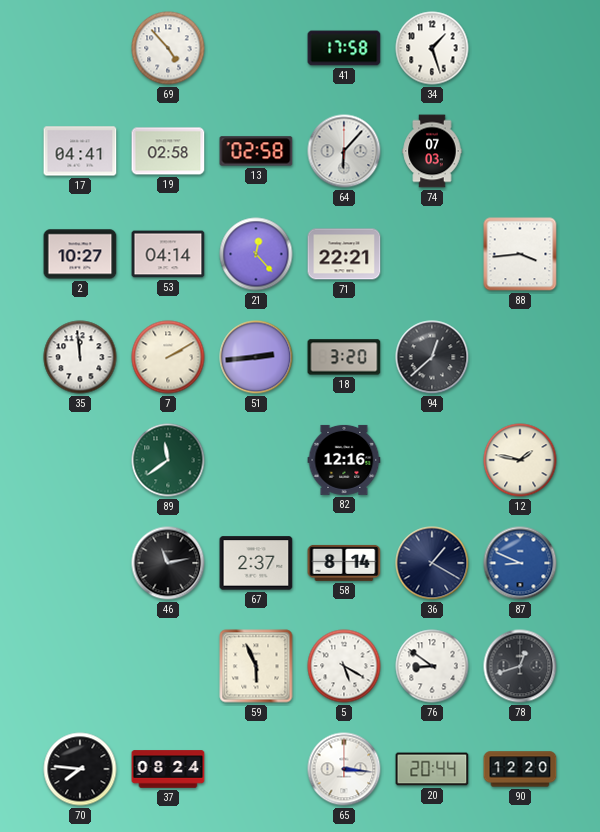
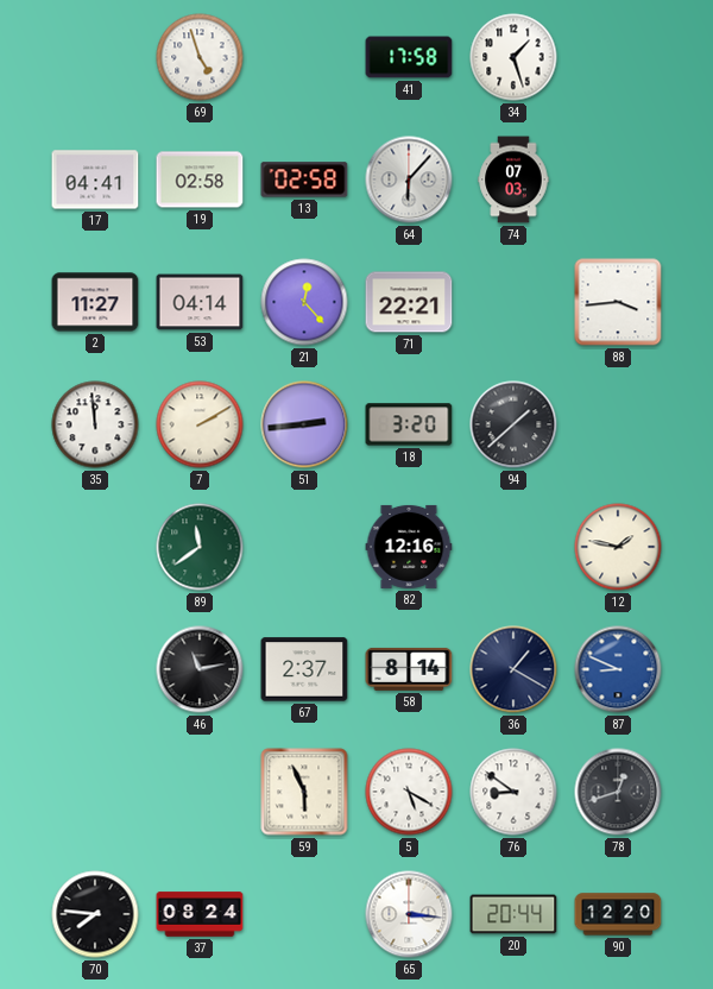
69: 4:53 -> 4:57
2: 10:27 -> 11:27
94: 12:38 -> 1:38
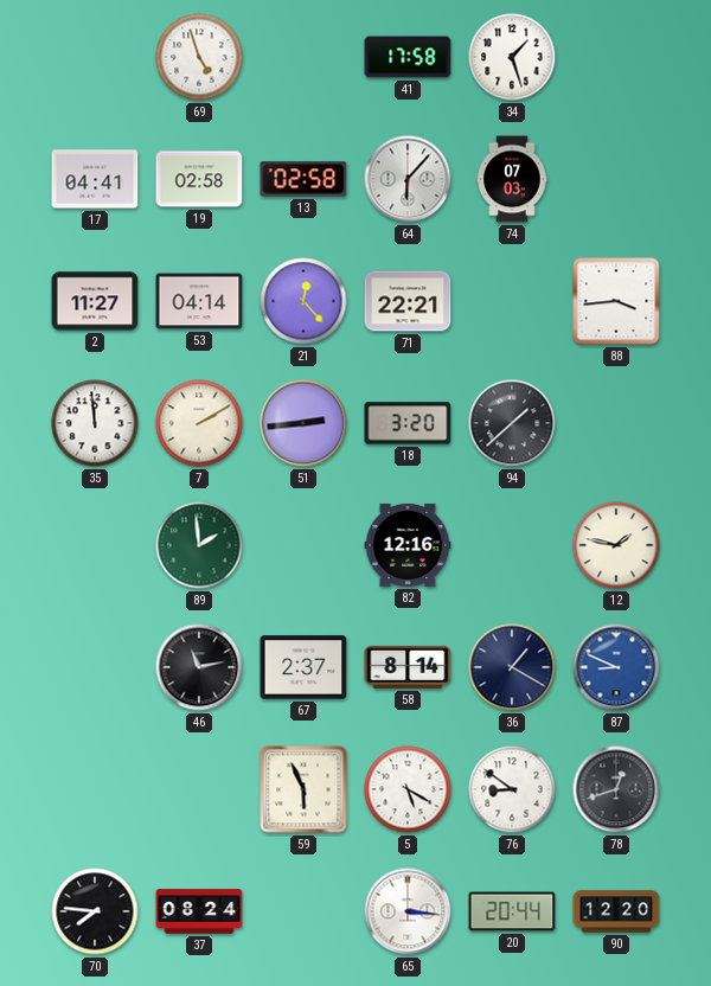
89: 11:39 -> 1:59
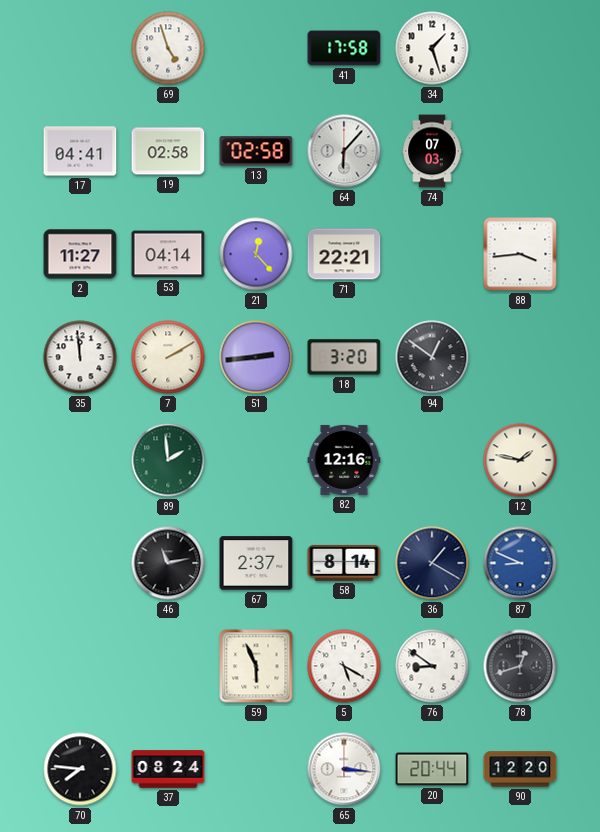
94: 1:38 -> 12:51
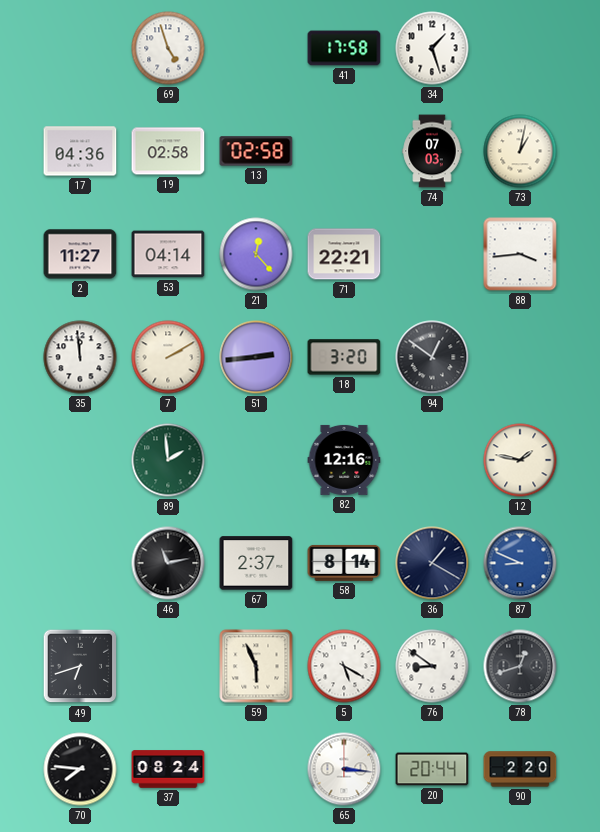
17: 04:41 -> 04:36
64: 6:07 -> none
73: none -> 1:02
49: none -> 6:42
90: 12:20 -> 2:20
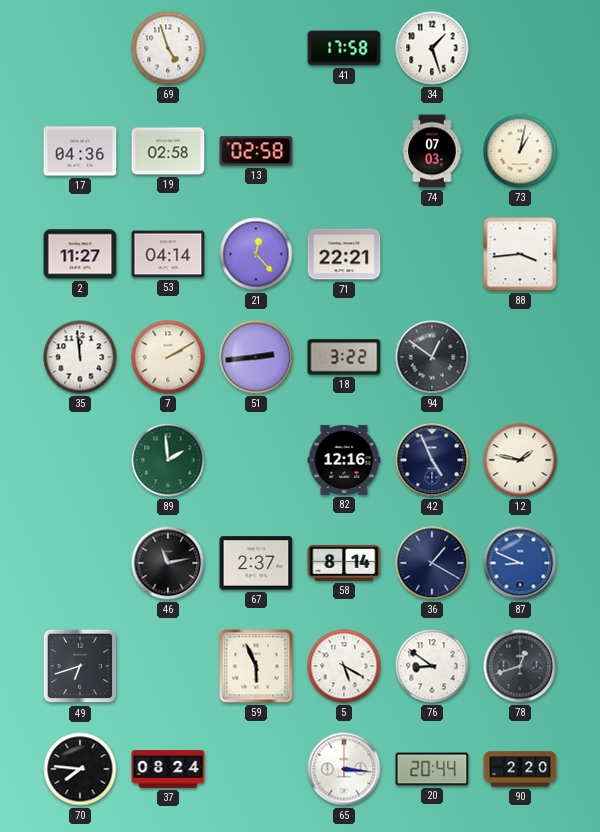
18: 3:20 -> 3:22
42: none -> 4:56
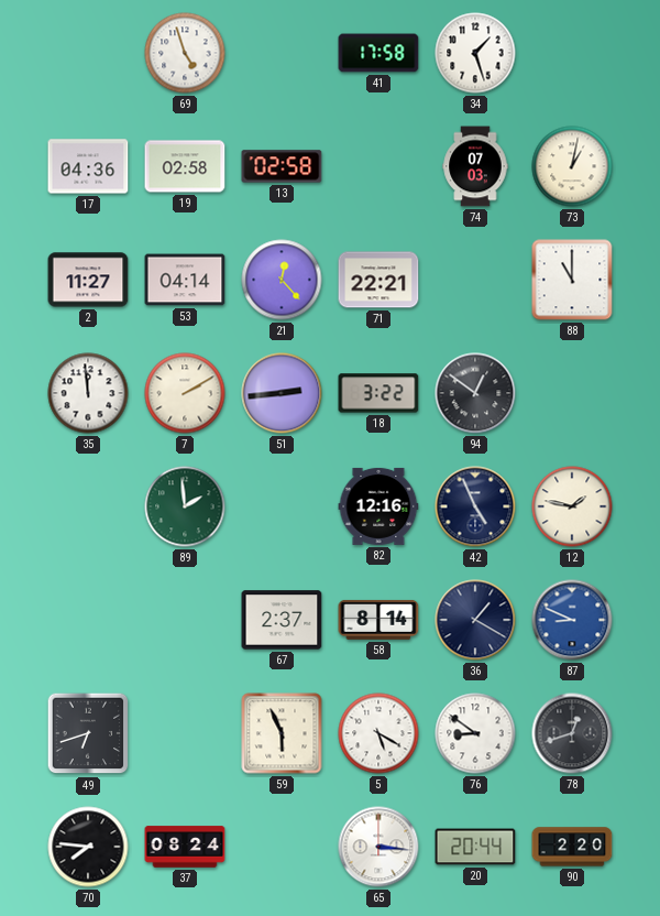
88: 3:44 -> 11:00
46: 11:13 -> none
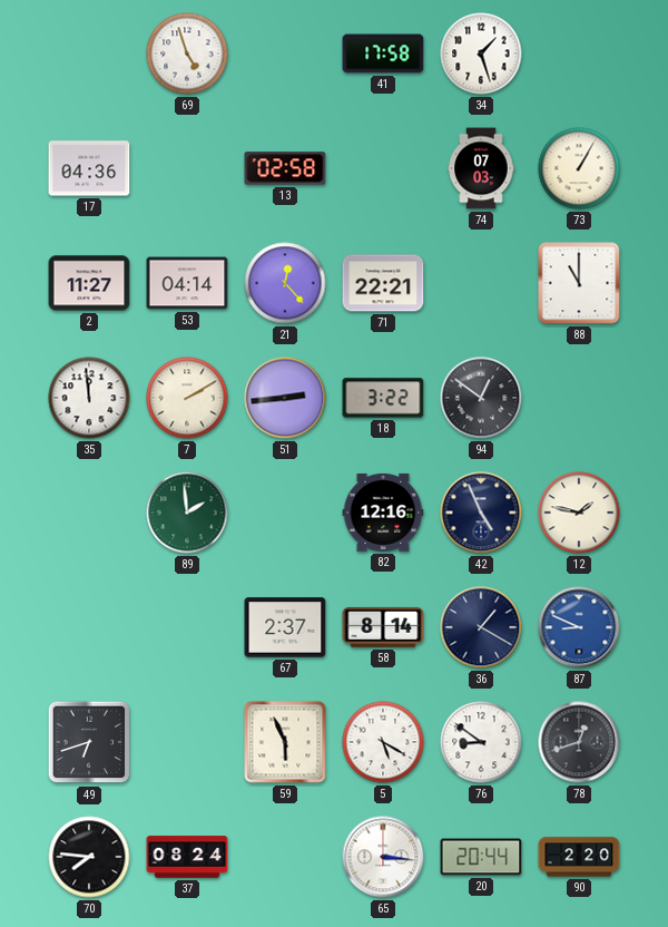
19: 02:58 -> none
73: 1:02 -> 1:05
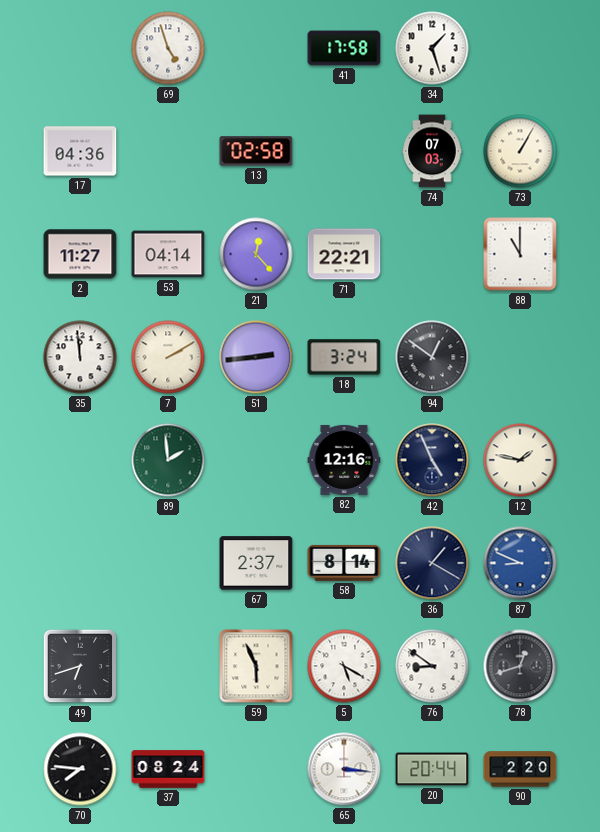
18: 3:22 -> 3:24
